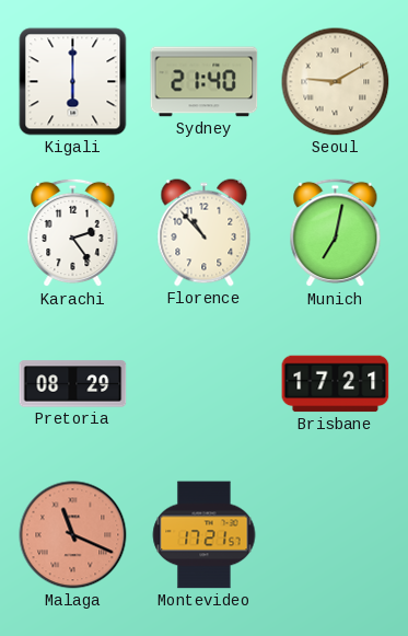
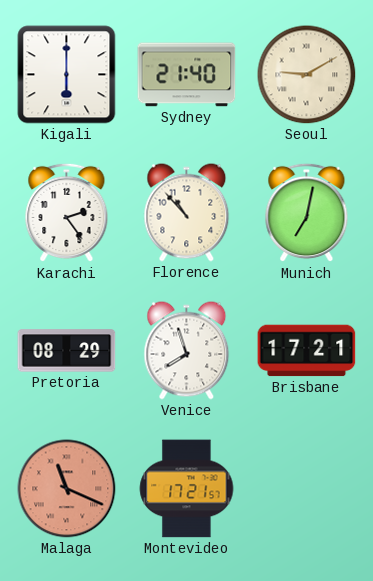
Venice: none -> 7:57
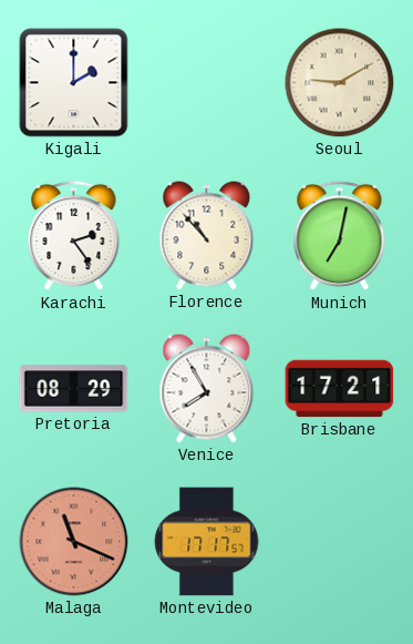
Kigali: 6:00 -> 2:00
Sydney: 21:40 -> none
Venice: 7:57 -> 7:55
Montevideo: 17:21 -> 17:17
